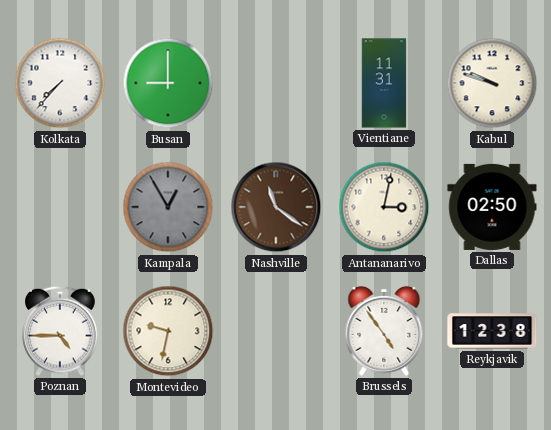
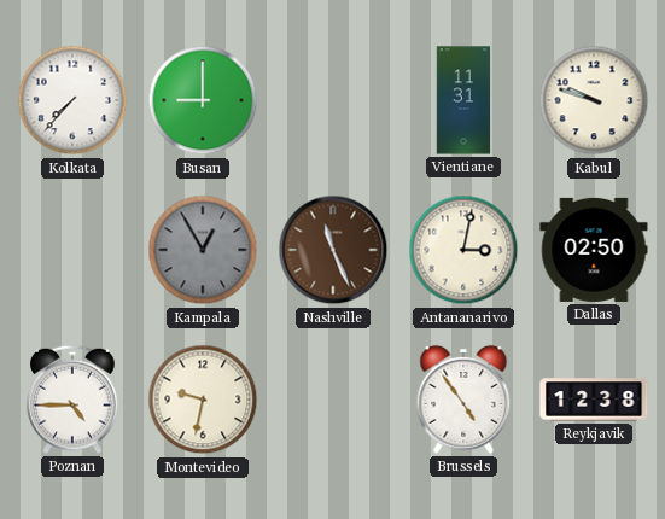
Nashville: 11:21 -> 11:26
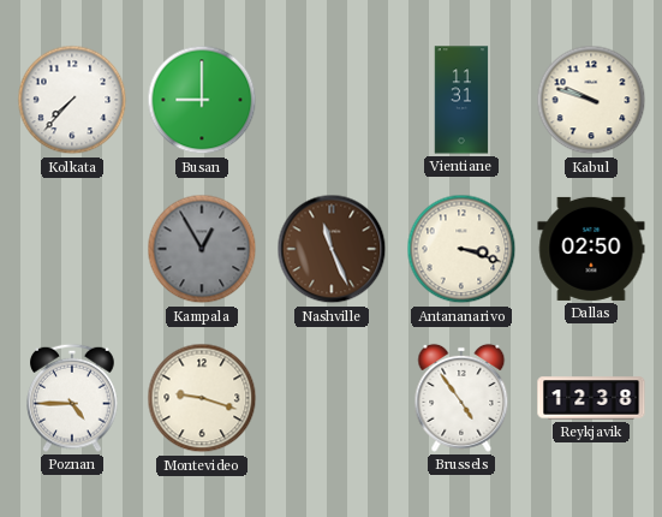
Antananarivo: 3:02 -> 3:18
Montevideo: 9:32 -> 9:18
